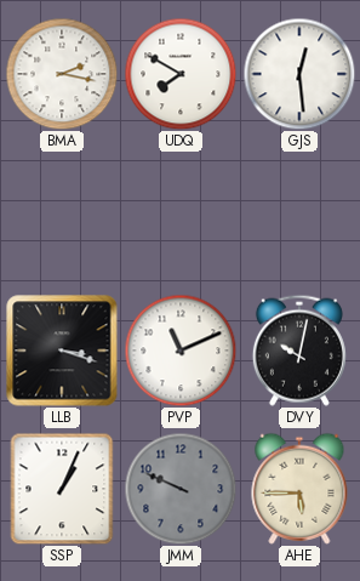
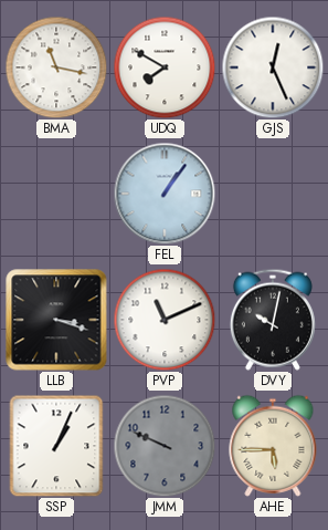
BMA: 2:17 -> 11:17
GJS: 12:29 -> 12:26
FEL: none -> 1:06
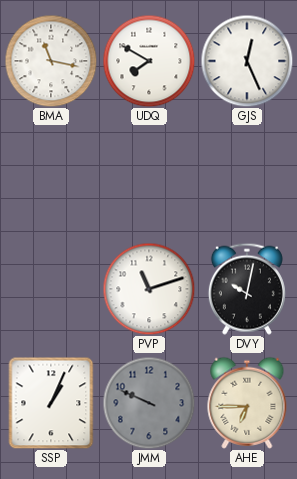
FEL: 1:06 -> none
LLB: 3:18 -> none
PVP: 11:11 -> 11:12
AHE: 5:45 -> 6:45
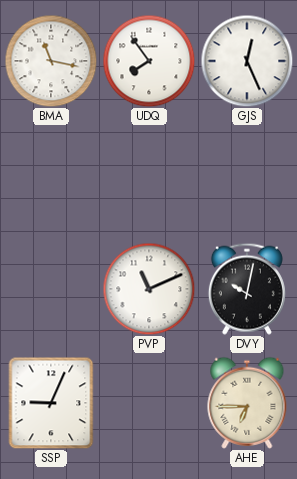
UDQ: 7:50 -> 7:54
PVP: 11:12 -> 11:11
SSP: 1:04 -> 9:04
JMM: 9:49 -> none
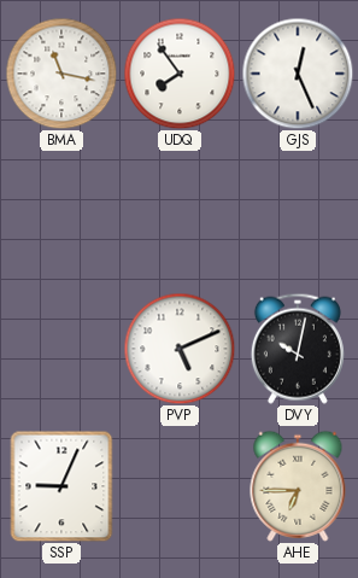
PVP: 11:11 -> 5:11
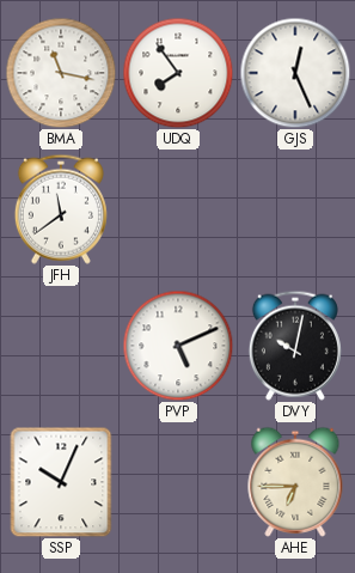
JFH: none -> 11:39
SSP: 9:04 -> 10:04
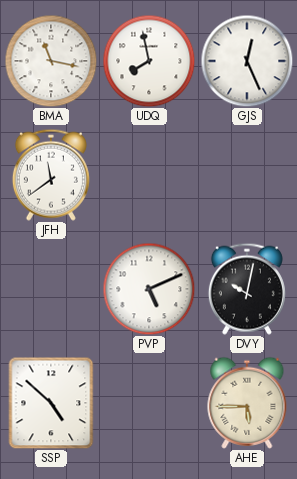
UDQ: 7:54 -> 7:58
SSP: 10:04 -> 4:52
AHE: 6:45 -> 5:45
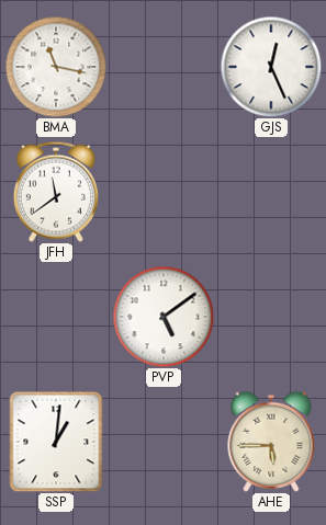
UDQ: 7:58 -> none
PVP: 5:11 -> 5:09
DVY: 10:02 -> none
SSP: 4:52 -> 1:01
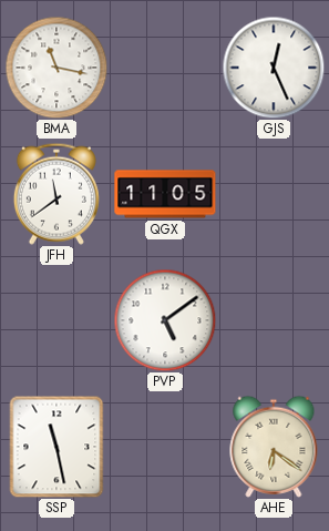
QGX: none -> 11:05
SSP: 1:01 -> 11:28
AHE: 5:45 -> 6:21
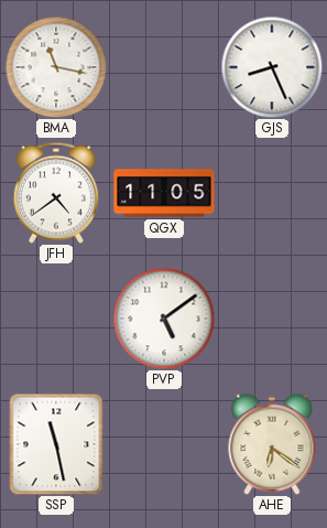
GJS: 12:26 -> 8:26
JFH: 11:39 -> 4:39
